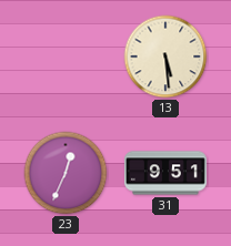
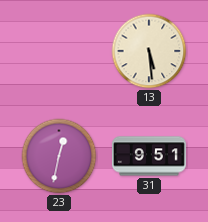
23: 12:34 -> 12:32
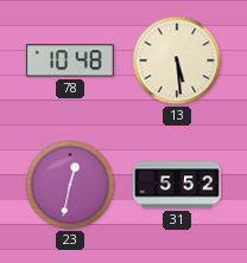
78: none -> 10:48
31: 9:51 -> 5:52
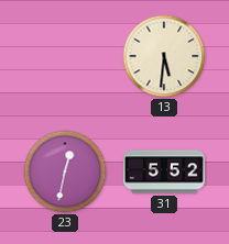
78: 10:48 -> none
13: 5:29 -> 5:31
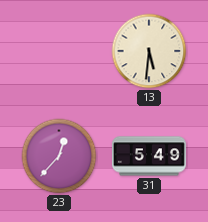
23: 12:32 -> 12:37
31: 5:52 -> 5:49
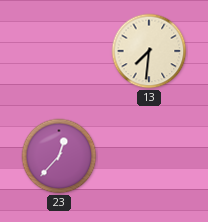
13: 5:31 -> 7:31
31: 5:49 -> none
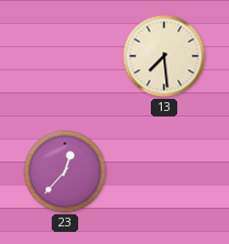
13: 7:31 -> 7:29
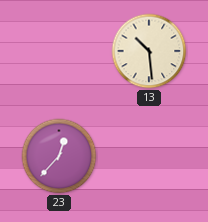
13: 7:29 -> 10:29
